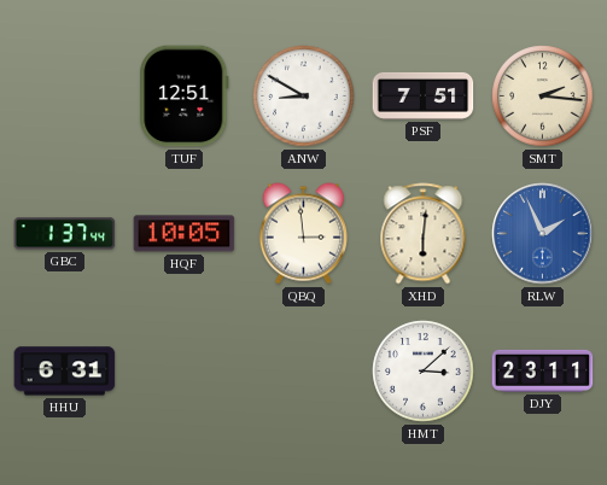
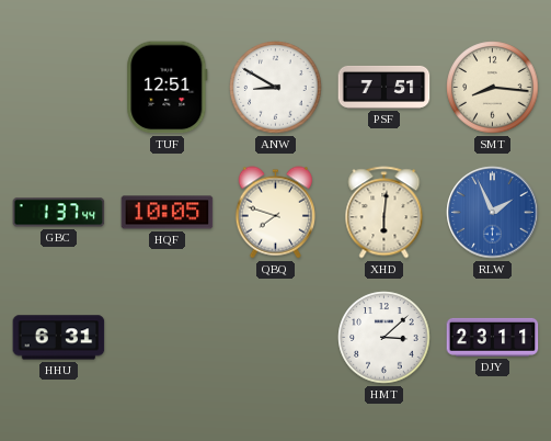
SMT: 2:16 -> 8:16
QBQ: 2:59 -> 7:48
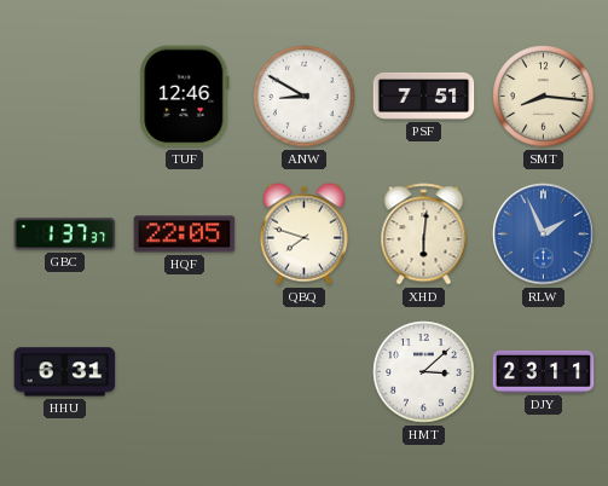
TUF: 12:51 -> 12:46
GBC: 1:37:44 -> 1:37:37
HQF: 10:05 -> 22:05
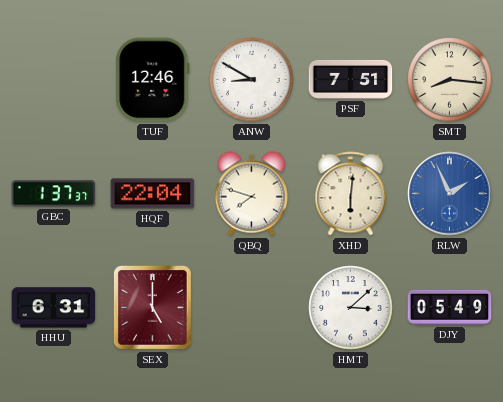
HQF: 22:05 -> 22:04
SEX: none -> 5:00
DJY: 23:11 -> 05:49
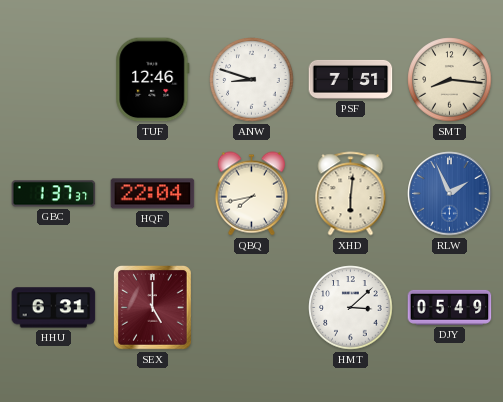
ANW: 8:50 -> 8:48
QBQ: 7:48 -> 7:43
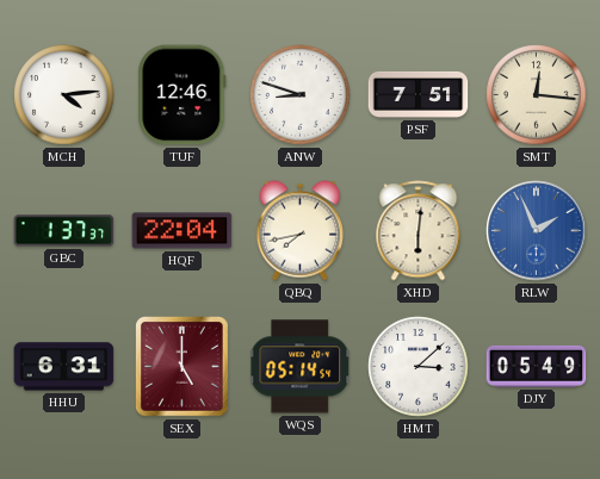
MCH: none -> 4:14
SMT: 8:16 -> 12:16
WQS: none -> 05:14
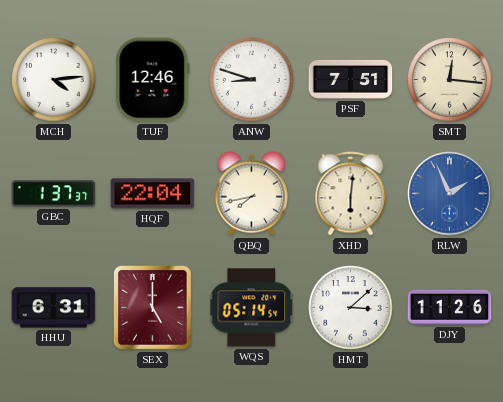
DJY: 05:49 -> 11:26
